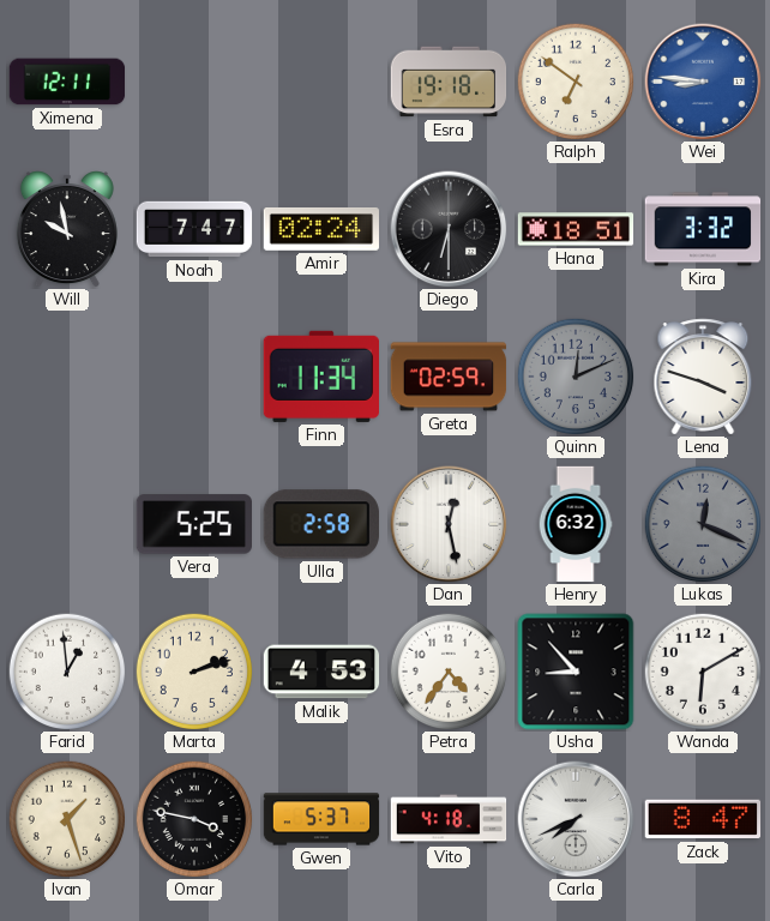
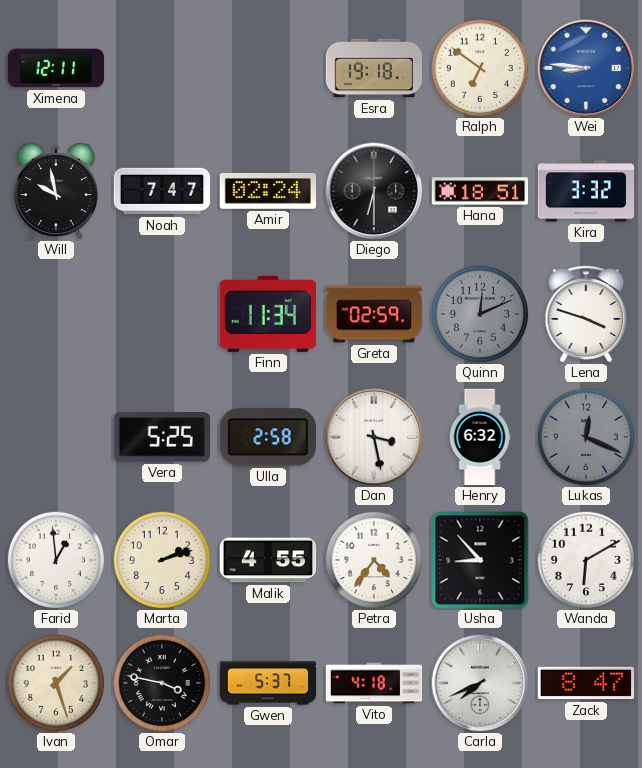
Dan: 12:28 -> 3:28
Malik: 4:53 -> 4:55
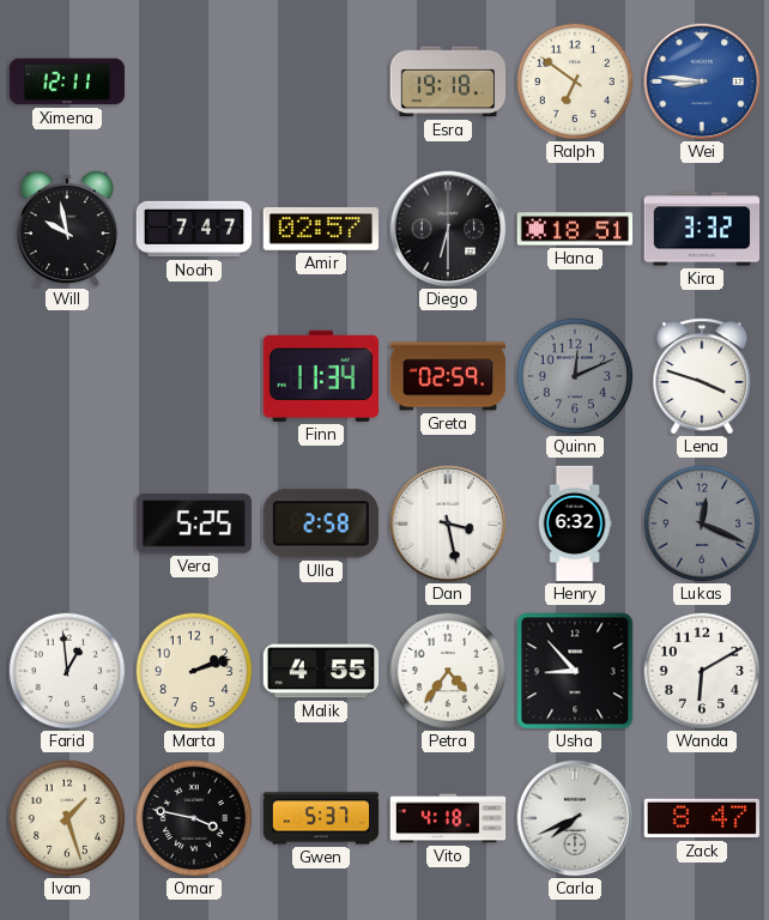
Amir: 02:24 -> 02:57
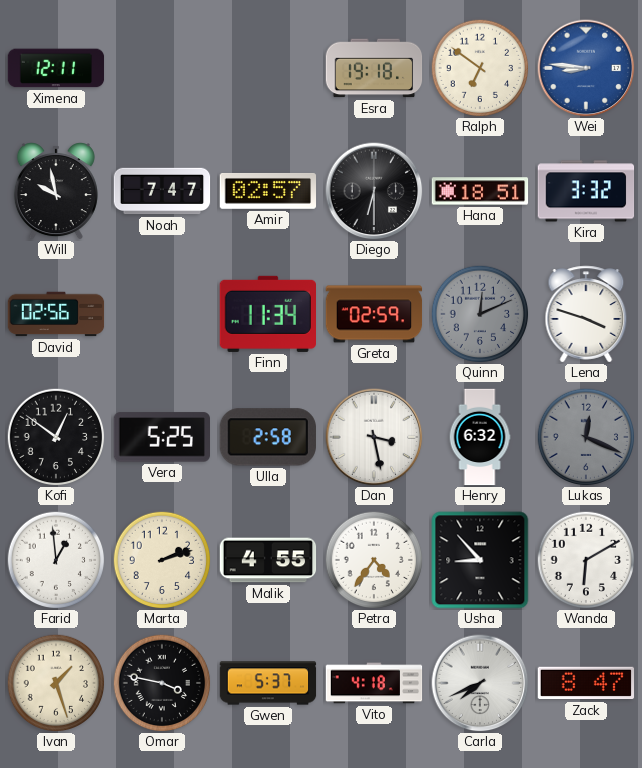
David: none -> 02:56
Kofi: none -> 12:51
